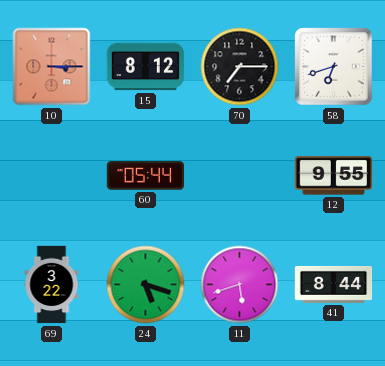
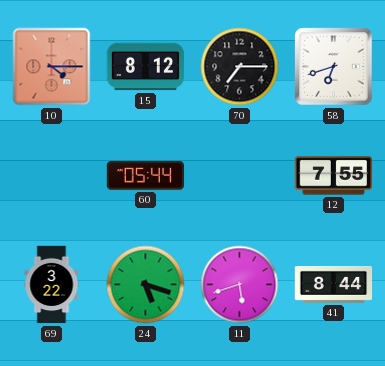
10: 3:15 -> 4:15
12: 9:55 -> 7:55
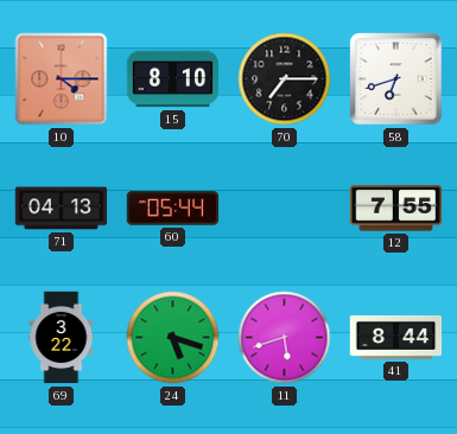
15: 8:12 -> 8:10
71: none -> 04:13
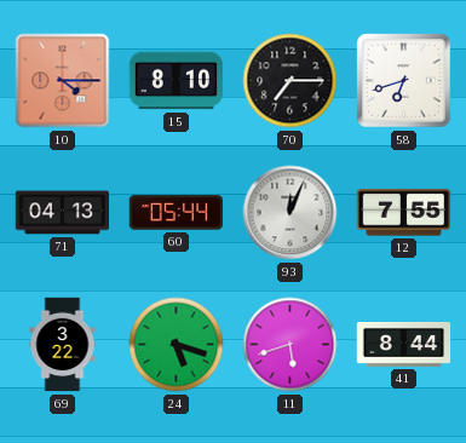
93: none -> 12:04
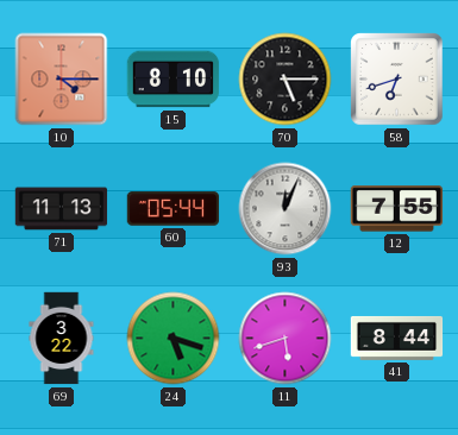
70: 7:15 -> 5:15
71: 04:13 -> 11:13
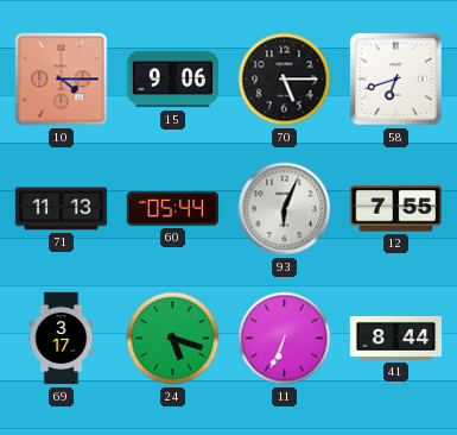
15: 8:10 -> 9:06
93: 12:04 -> 6:04
69: 3:22 -> 3:17
11: 5:42 -> 6:34
